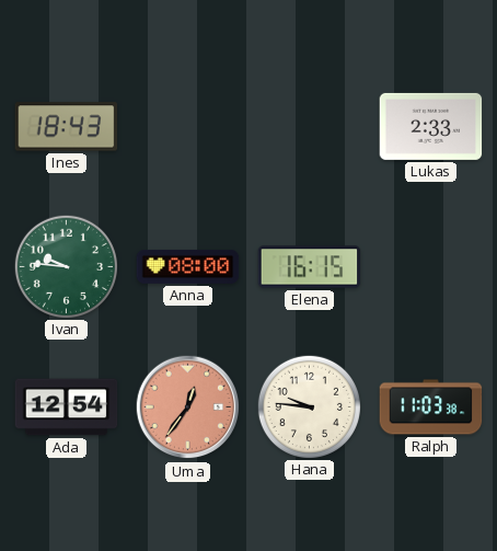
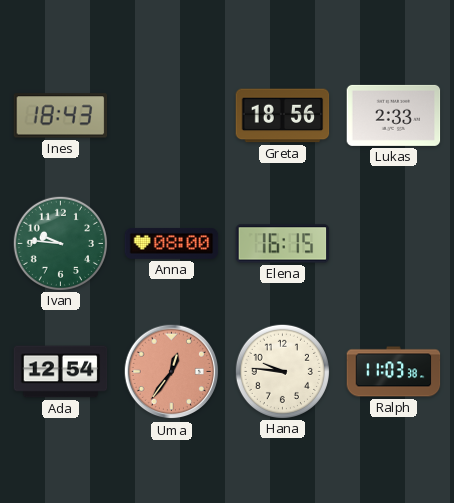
Greta: none -> 18:56
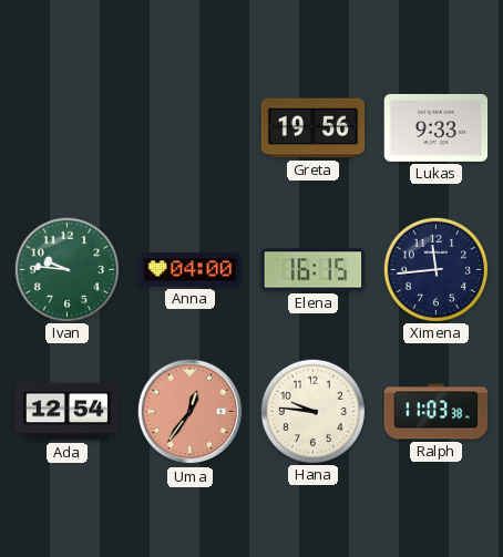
Ines: 18:43 -> none
Greta: 18:56 -> 19:56
Lukas: 2:33 -> 9:33
Anna: 08:00 -> 04:00
Ximena: none -> 11:44
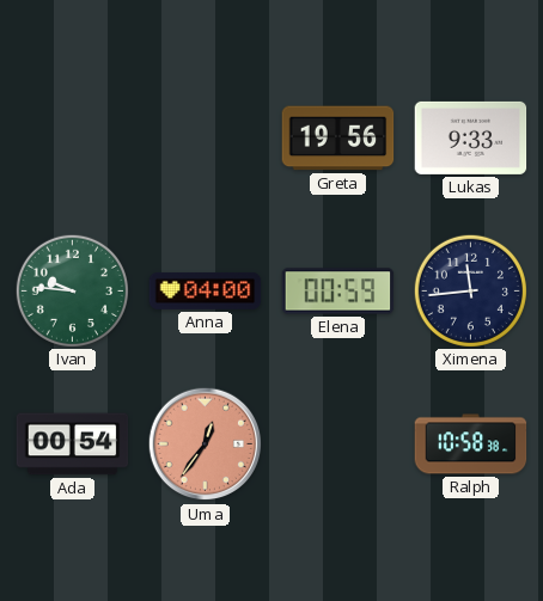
Elena: 16:15 -> 00:59
Ada: 12:54 -> 00:54
Hana: 9:46 -> none
Ralph: 11:03 -> 10:58
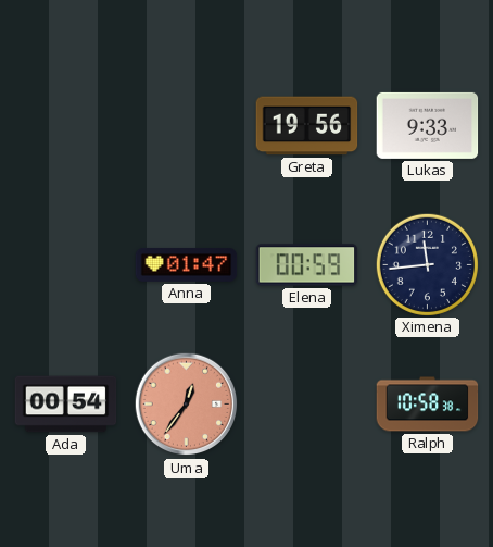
Ivan: 9:46 -> none
Anna: 04:00 -> 01:47
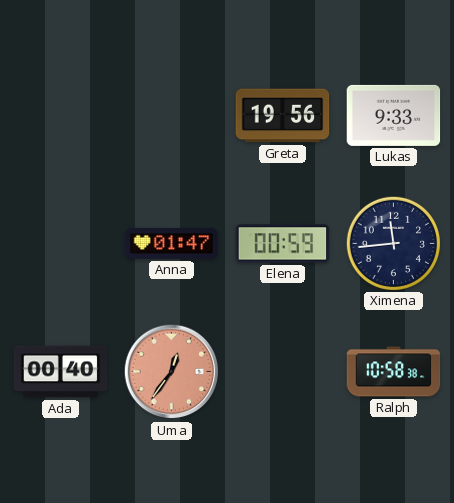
Ada: 00:54 -> 00:40
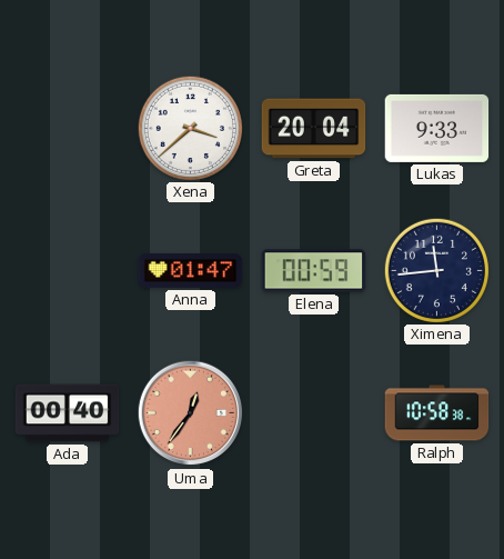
Xena: none -> 3:38
Greta: 19:56 -> 20:04
